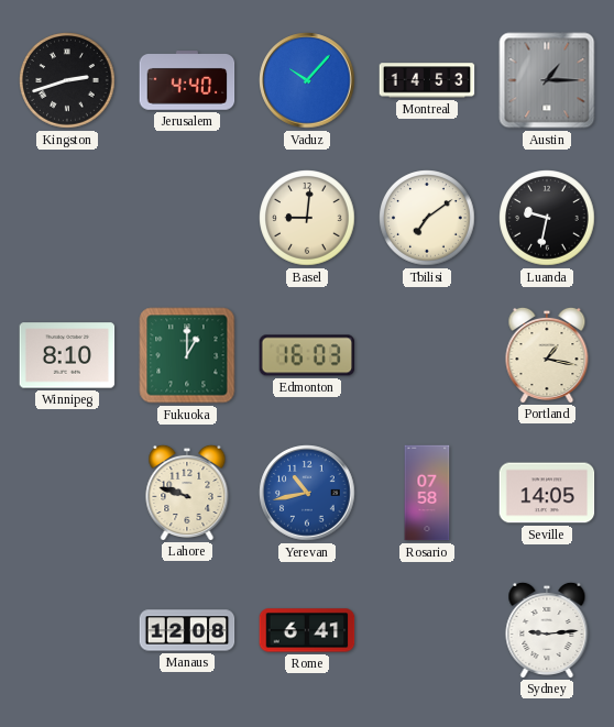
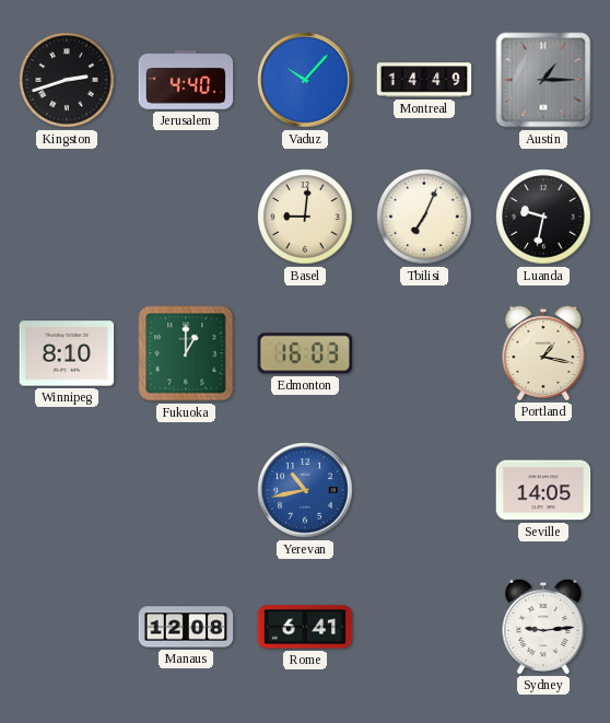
Montreal: 14:53 -> 14:49
Tbilisi: 7:09 -> 7:04
Lahore: 9:48 -> none
Rosario: 07:58 -> none
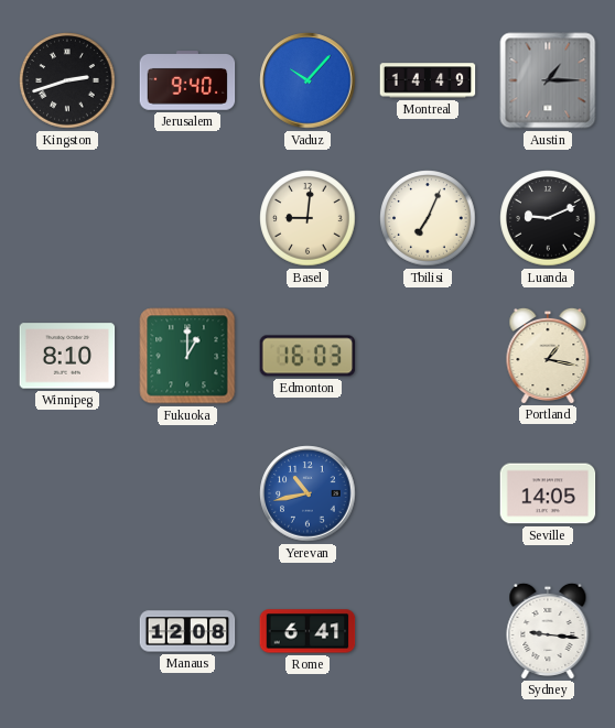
Jerusalem: 4:40 -> 9:40
Luanda: 9:32 -> 9:11
Sydney: 9:14 -> 9:16
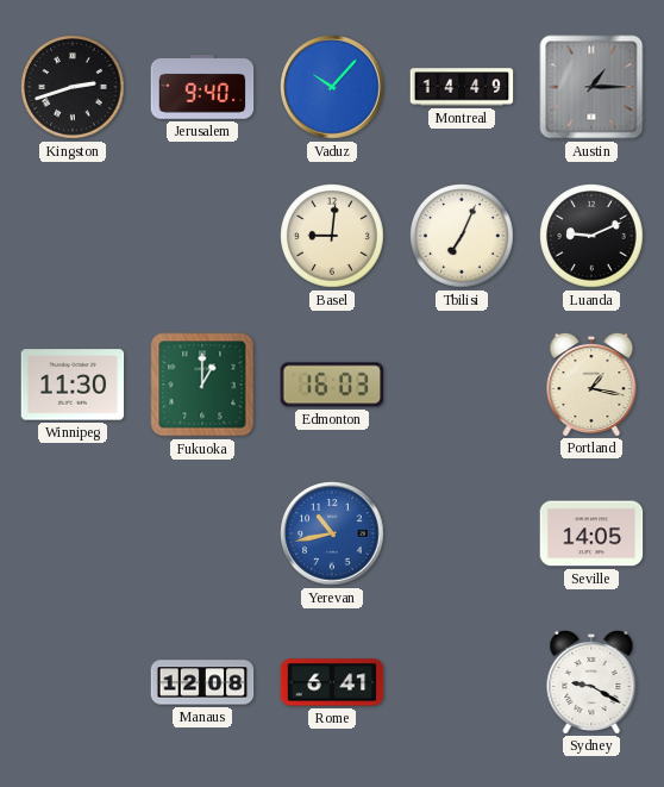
Winnipeg: 8:10 -> 11:30
Sydney: 9:16 -> 9:20
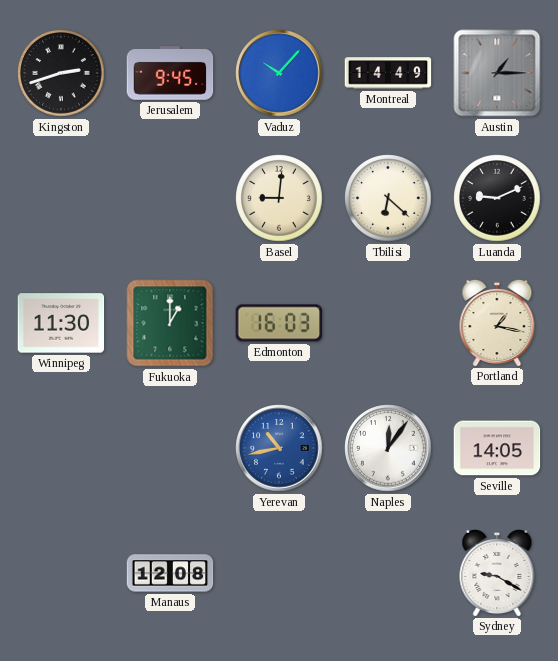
Jerusalem: 9:40 -> 9:45
Tbilisi: 7:04 -> 6:22
Naples: none -> 12:06
Rome: 6:41 -> none
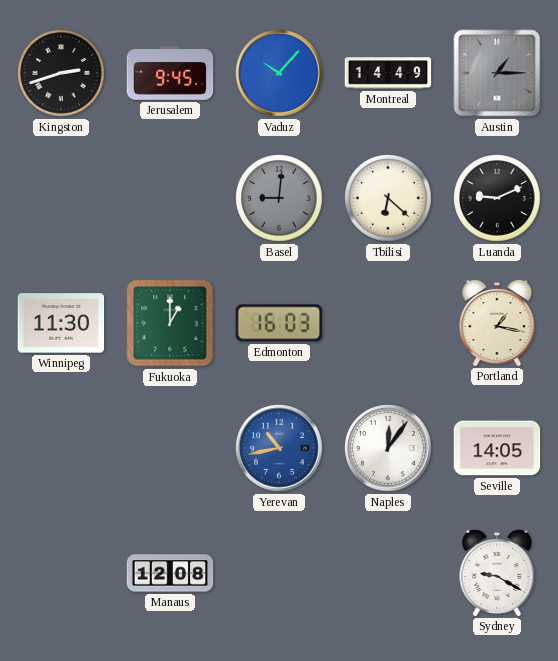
Basel dial: cream -> grey
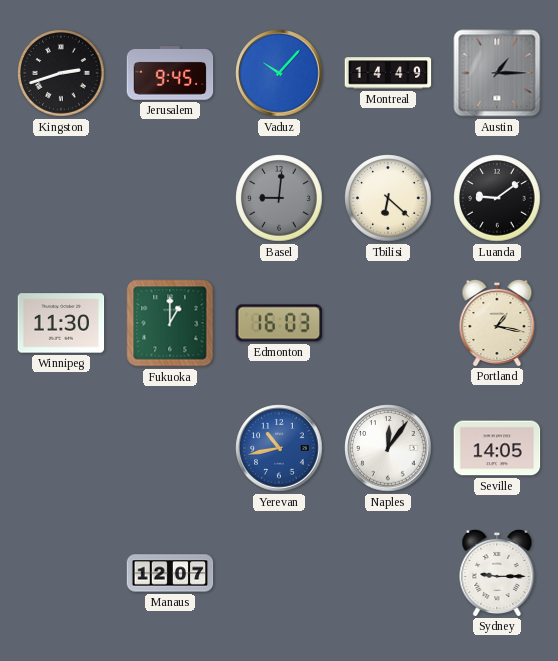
Luanda: 9:11 -> 9:09
Manaus: 12:08 -> 12:07
Sydney: 9:20 -> 9:15
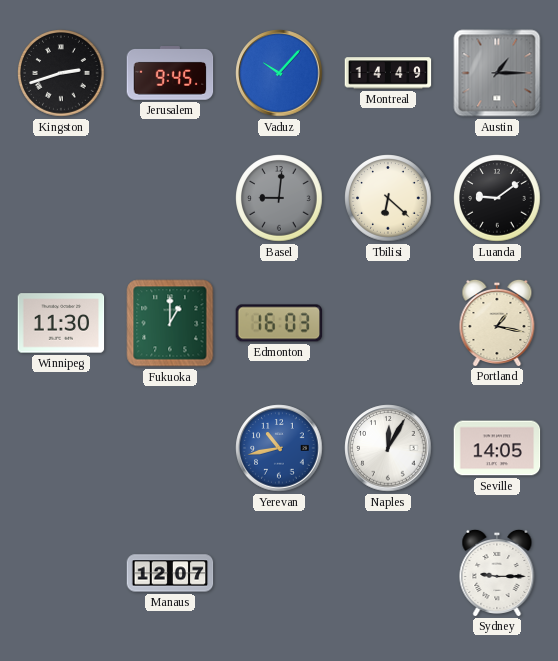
Naples: 12:06 -> 12:05
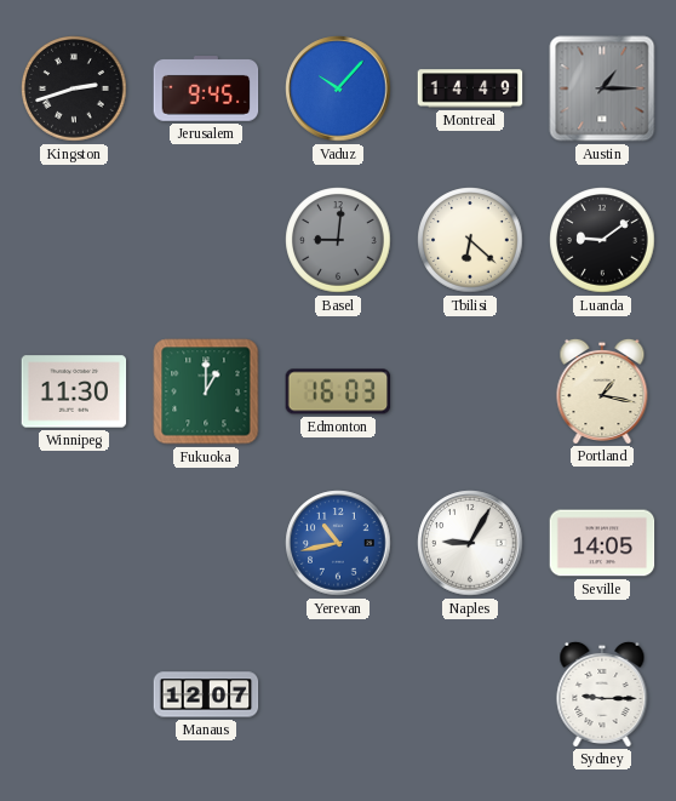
Naples: 12:05 -> 9:05
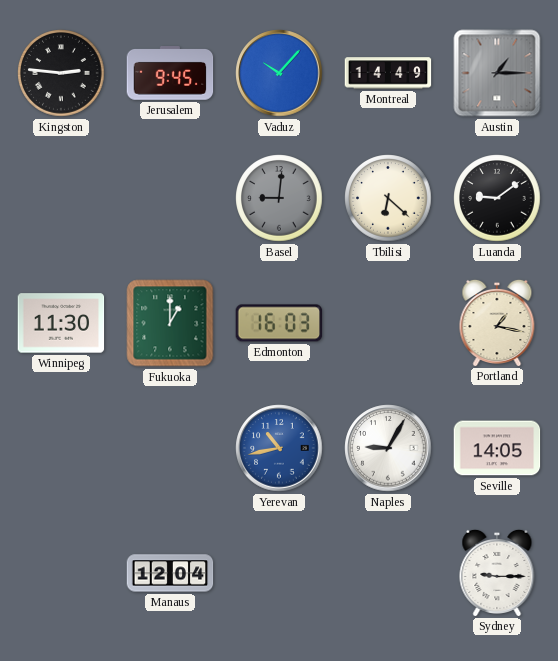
Kingston: 2:42 -> 2:46
Manaus: 12:07 -> 12:04
